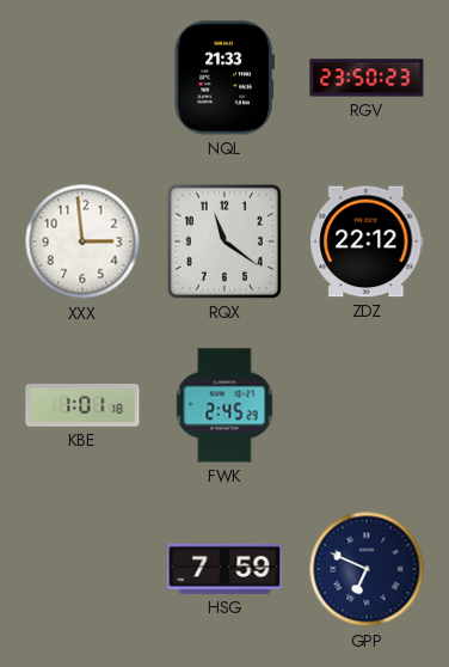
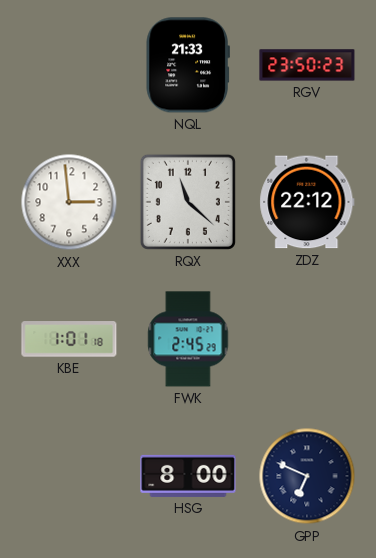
RQX: 11:21 -> 11:22
HSG: 7:59 -> 8:00
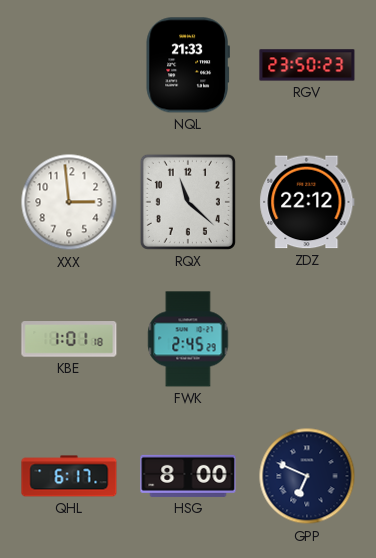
QHL: none -> 6:17
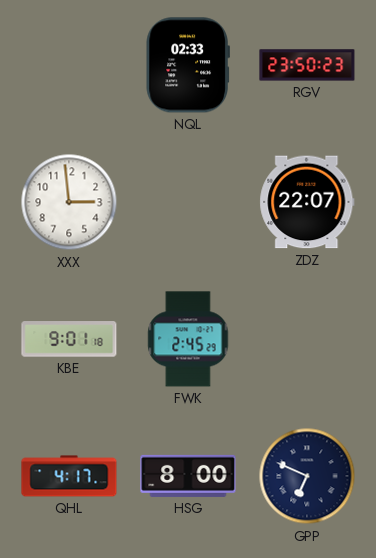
NQL: 21:33 -> 02:33
RQX: 11:22 -> none
ZDZ: 22:12 -> 22:07
KBE: 1:01 -> 9:01
QHL: 6:17 -> 4:17
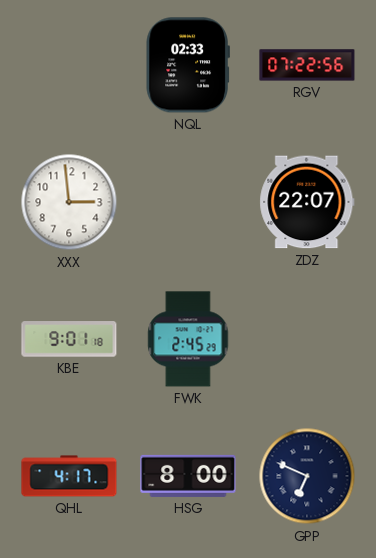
RGV: 23:50 -> 07:22
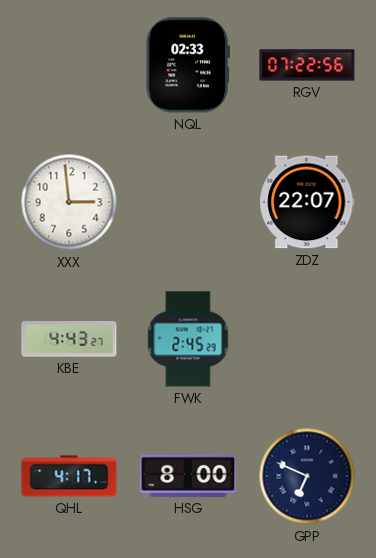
KBE: 9:01 -> 4:43
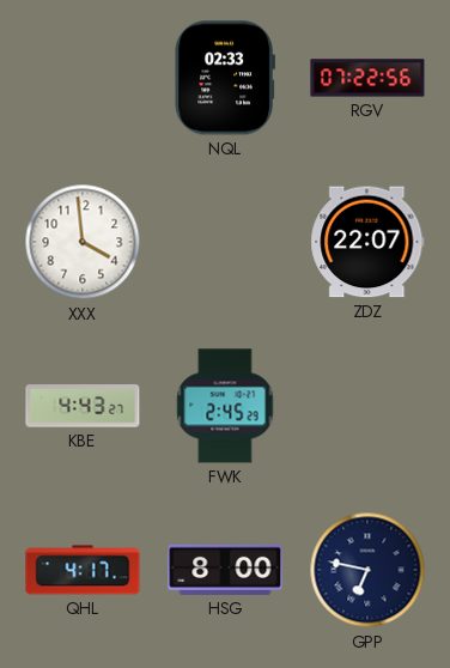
XXX: 2:59 -> 3:59
GPP: 6:49 -> 6:47
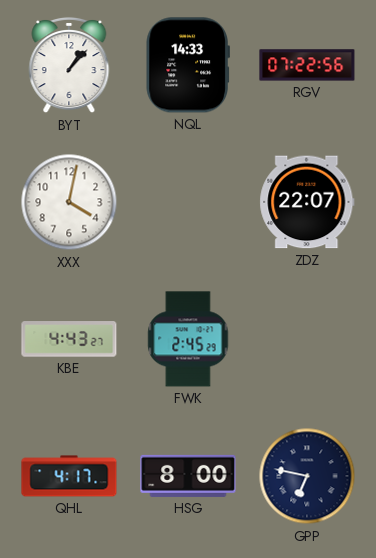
BYT: none -> 1:07
NQL: 02:33 -> 14:33
XXX: 3:59 -> 4:02
